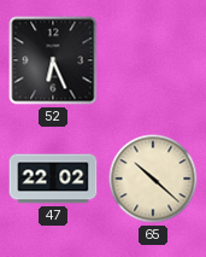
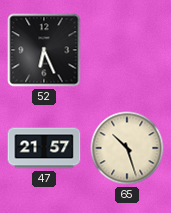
47: 22:02 -> 21:57
65: 10:22 -> 10:27
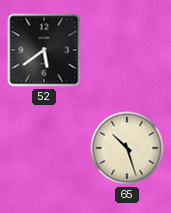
52: 6:26 -> 5:39
47: 21:57 -> none
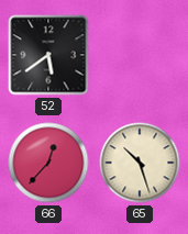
66: none -> 12:37
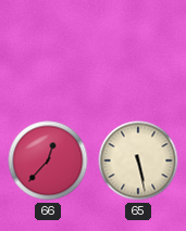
52: 5:39 -> none
65: 10:27 -> 5:28
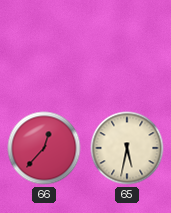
65: 5:28 -> 5:32
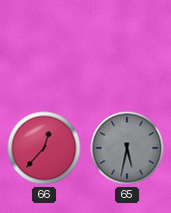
65 dial: cream -> grey
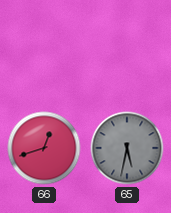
66: 12:37 -> 12:42
